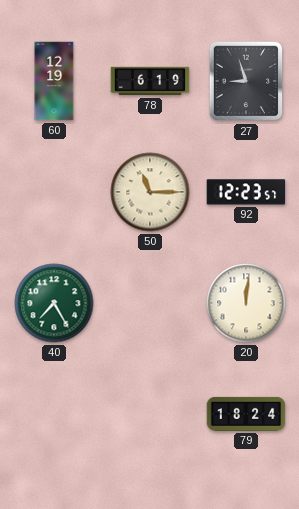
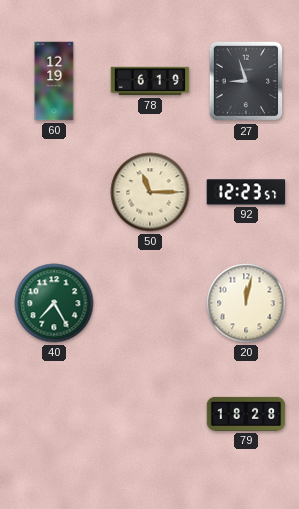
20: 12:01 -> 12:02
79: 18:24 -> 18:28
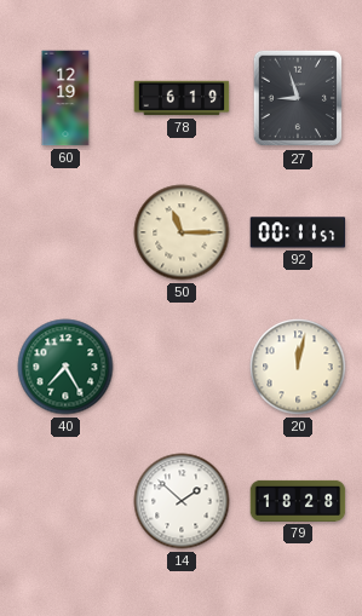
92: 12:23 -> 00:11
14: none -> 1:52
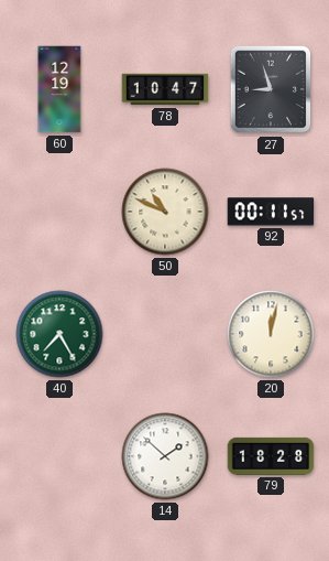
78: 6:19 -> 10:47
50: 11:15 -> 10:49
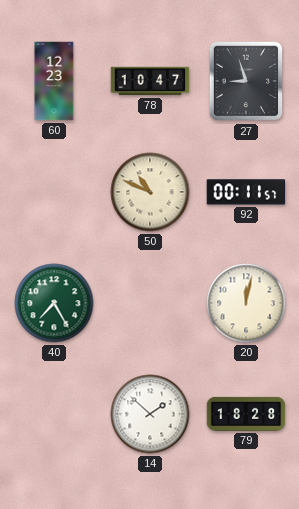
60: 12:19 -> 12:23
